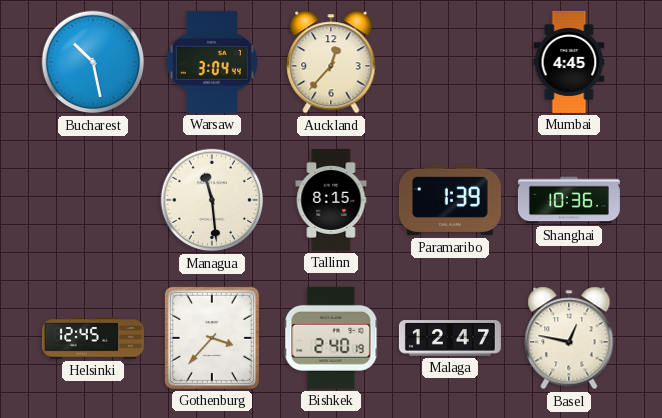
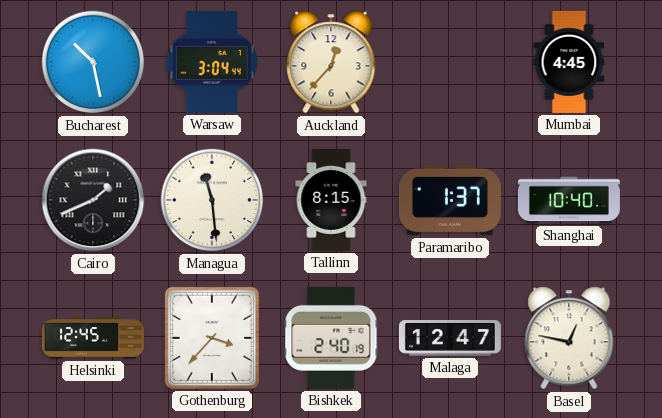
Cairo: none -> 1:41
Paramaribo: 1:39 -> 1:37
Shanghai: 10:36 -> 10:40
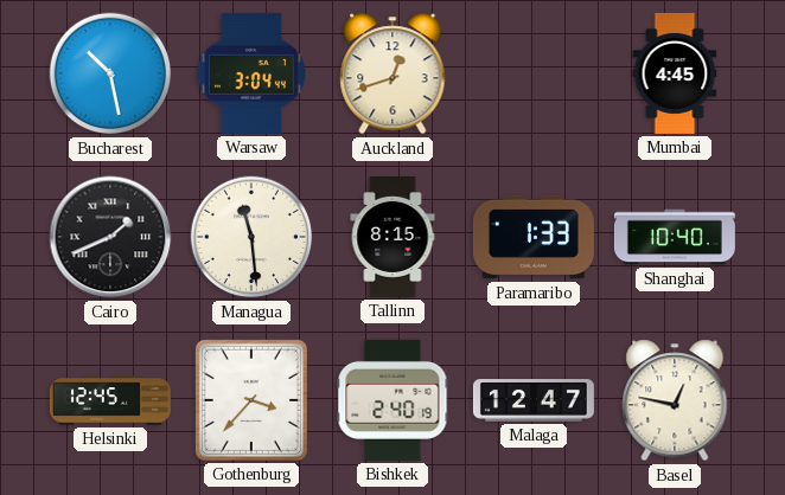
Auckland: 12:37 -> 12:42
Paramaribo: 1:37 -> 1:33
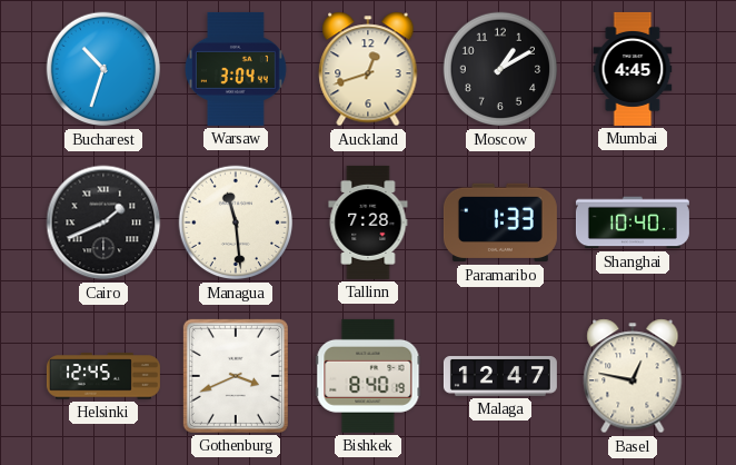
Bucharest: 10:28 -> 10:33
Moscow: none -> 1:10
Tallinn: 8:15 -> 7:28
Gothenburg: 3:37 -> 3:41
Bishkek: 2:40 -> 8:40
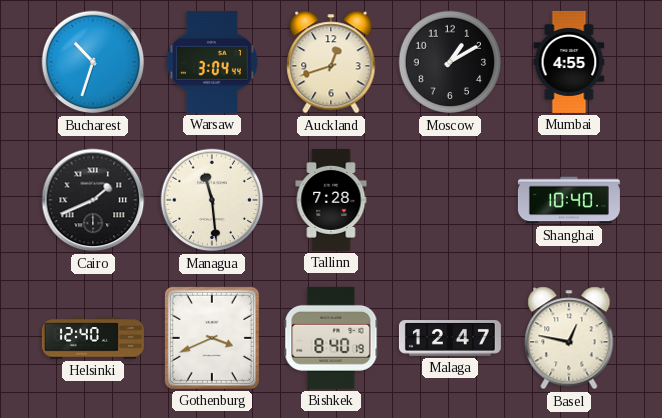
Mumbai: 4:45 -> 4:55
Paramaribo: 1:33 -> none
Helsinki: 12:45 -> 12:40
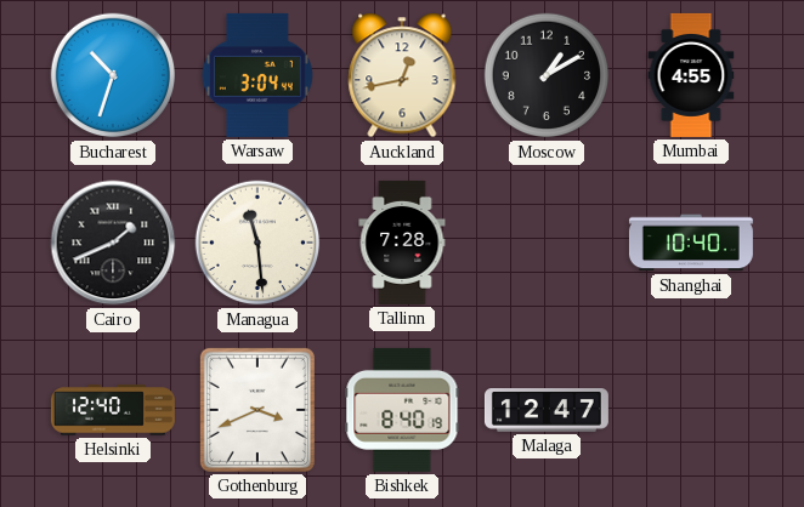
Auckland: 12:42 -> 12:43
Basel: 12:47 -> none
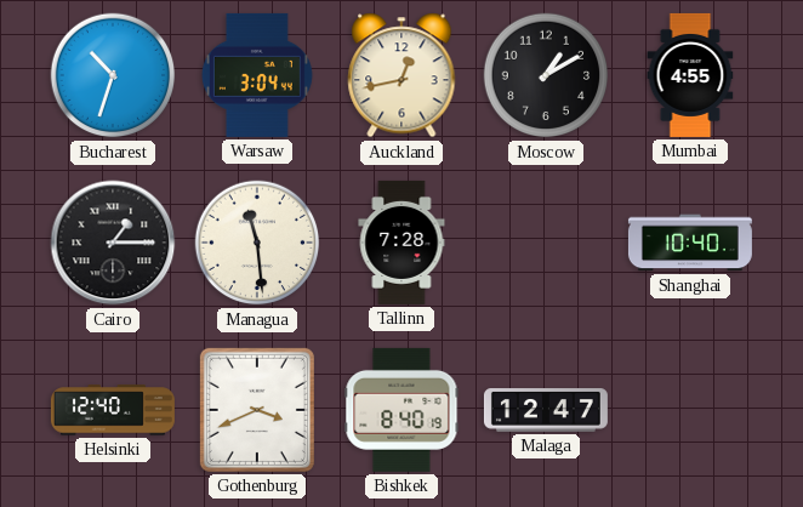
Cairo: 1:41 -> 1:15
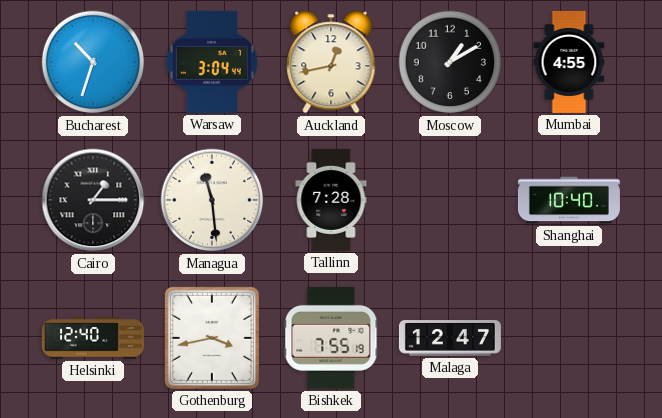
Gothenburg: 3:41 -> 3:43
Bishkek: 8:40 -> 7:55
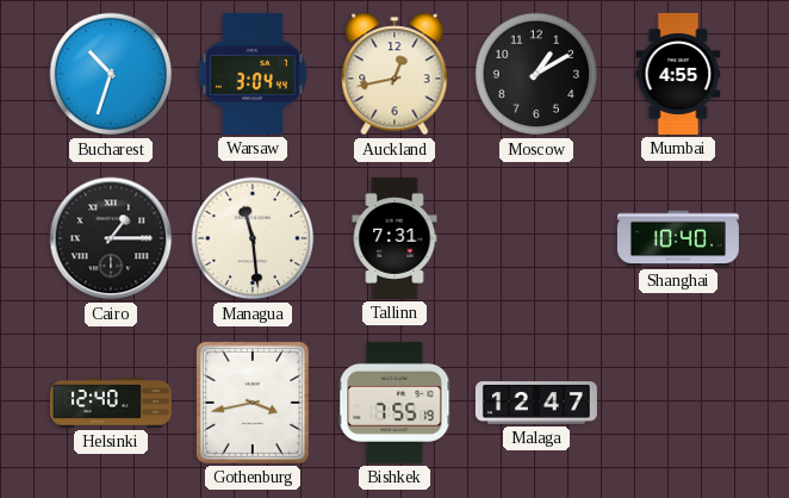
Tallinn: 7:28 -> 7:31
